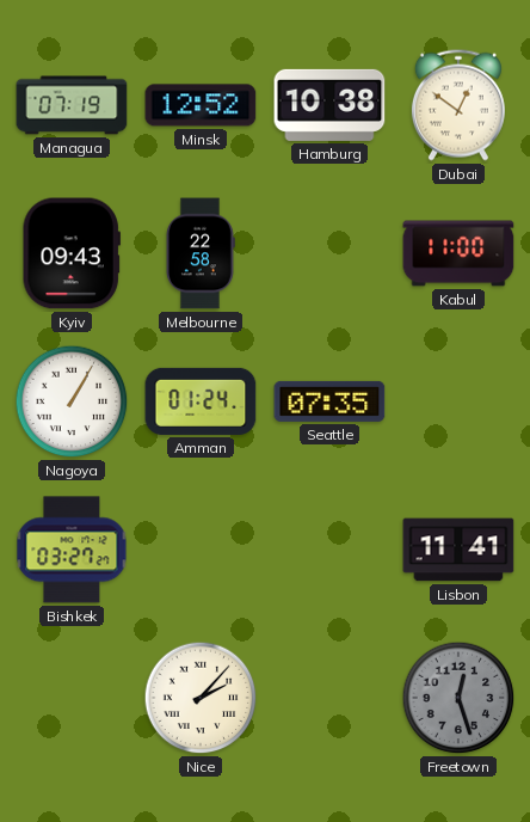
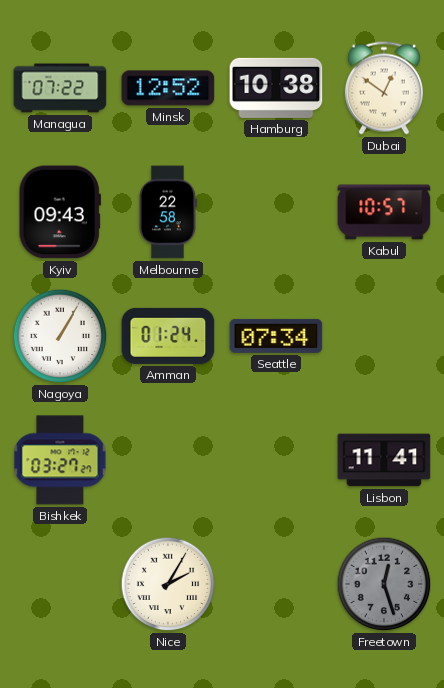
Managua: 07:19 -> 07:22
Kabul: 11:00 -> 10:57
Seattle: 07:35 -> 07:34
Nice: 2:07 -> 2:05
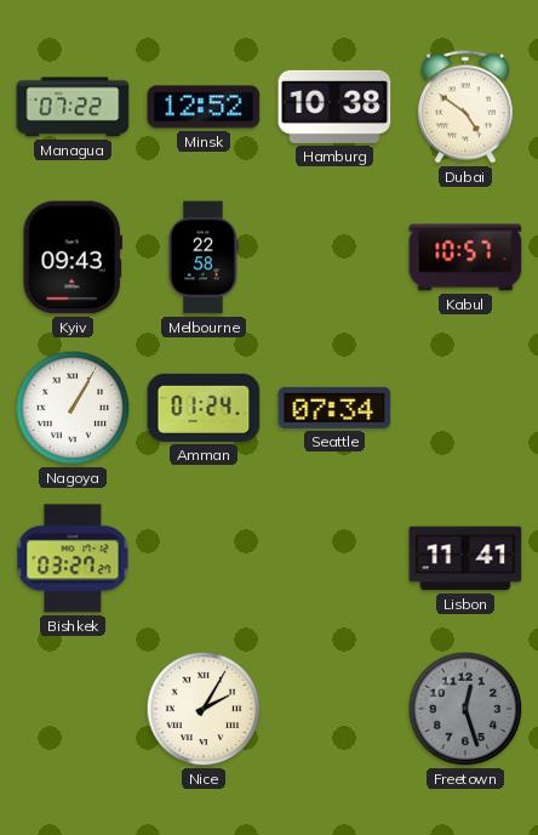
Dubai: 12:51 -> 4:51
